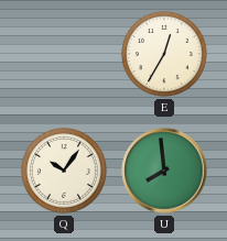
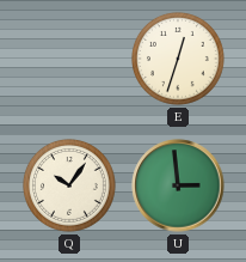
E: 12:35 -> 12:33
U: 7:59 -> 2:59
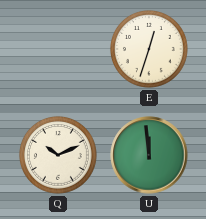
Q: 10:06 -> 10:11
U: 2:59 -> 11:59
